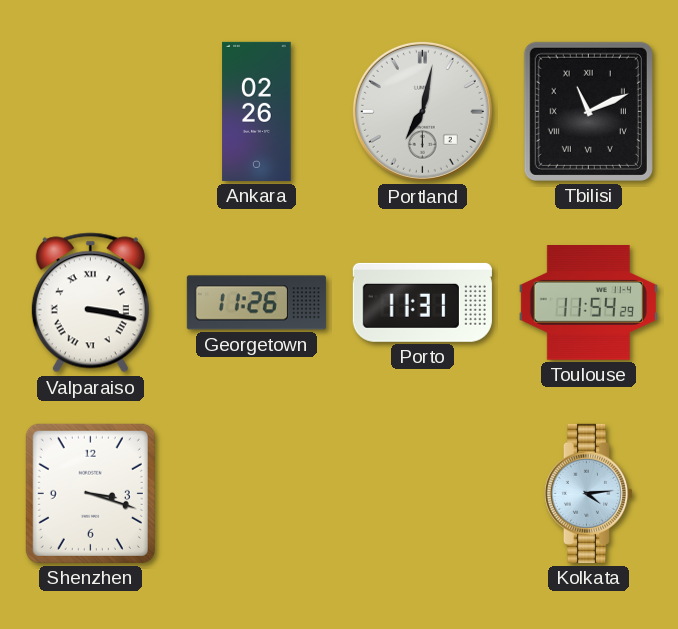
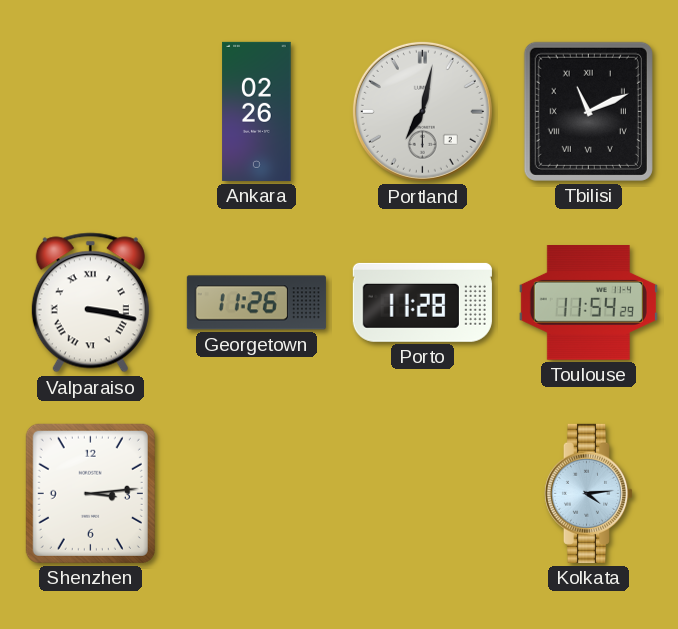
Porto: 11:31 -> 11:28
Shenzhen: 3:18 -> 3:14
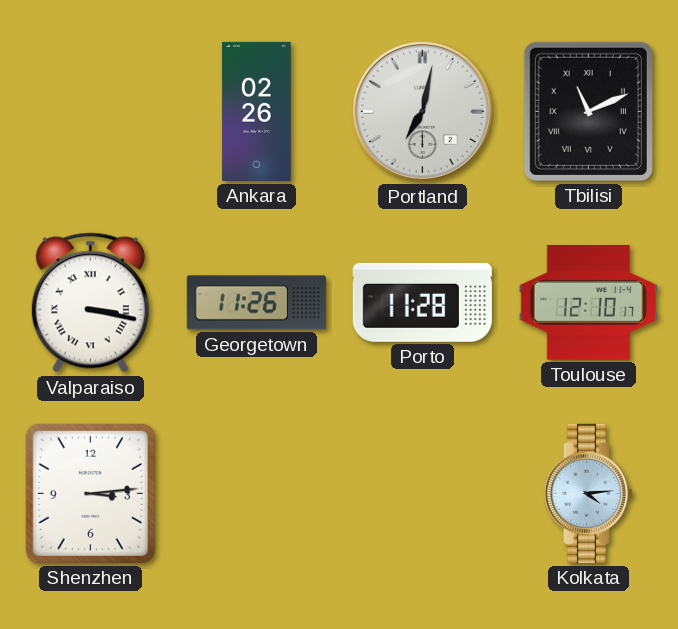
Toulouse: 11:54 -> 12:10
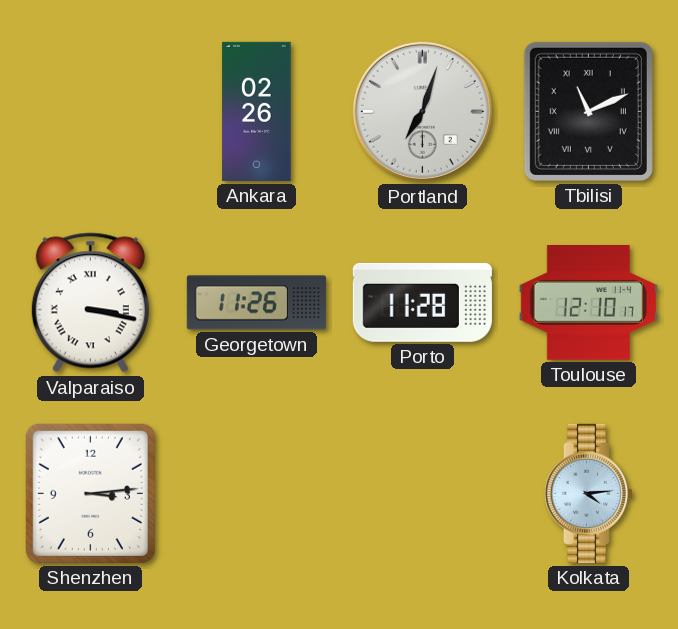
Portland: 7:02 -> 7:03
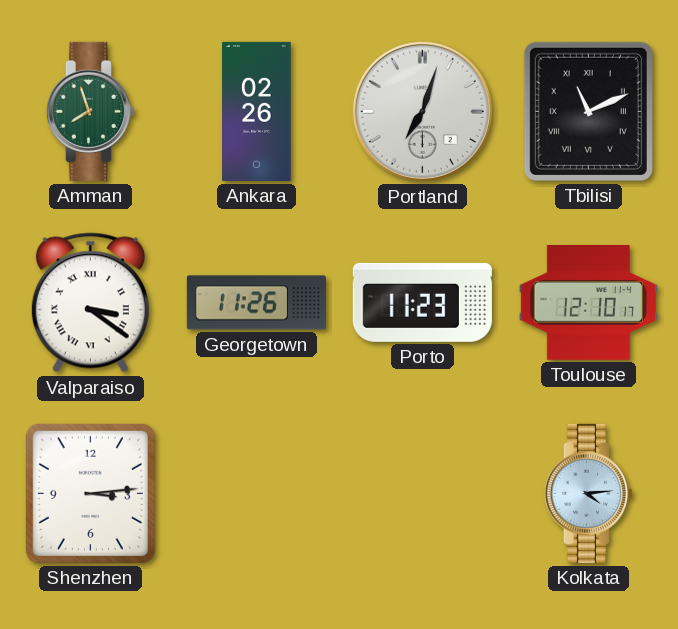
Amman: none -> 7:57
Valparaiso: 3:17 -> 3:21
Porto: 11:28 -> 11:23
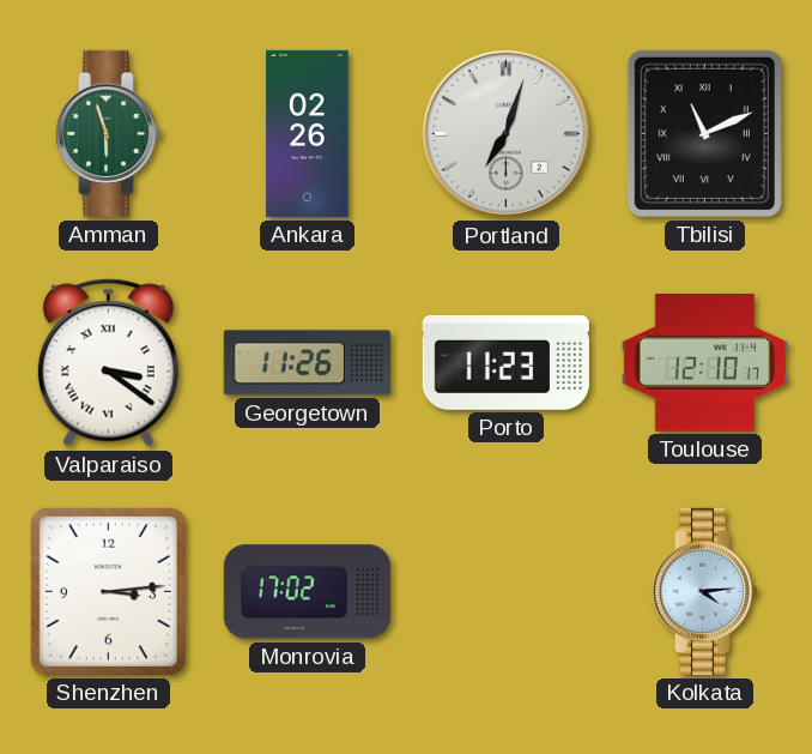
Amman: 7:57 -> 5:57
Monrovia: none -> 17:02
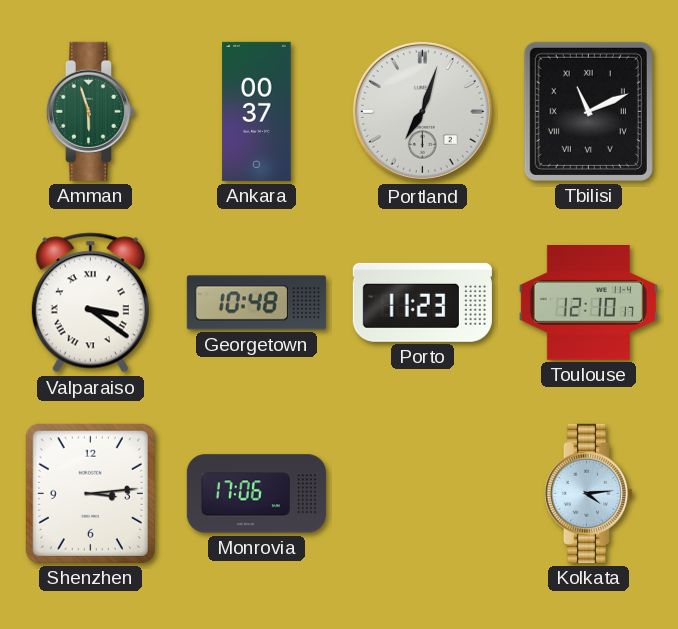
Ankara: 02:26 -> 00:37
Georgetown: 11:26 -> 10:48
Monrovia: 17:02 -> 17:06
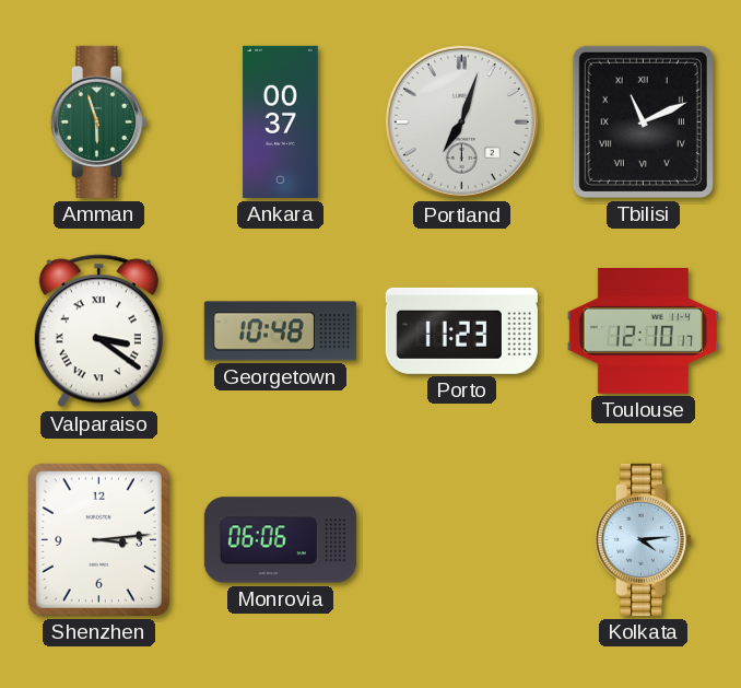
Monrovia: 17:06 -> 06:06
